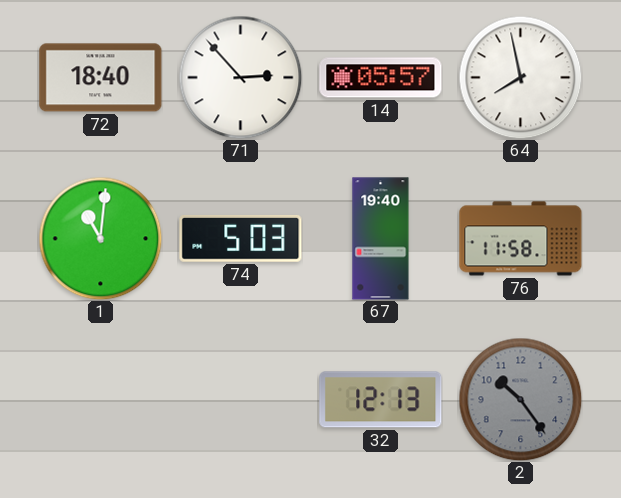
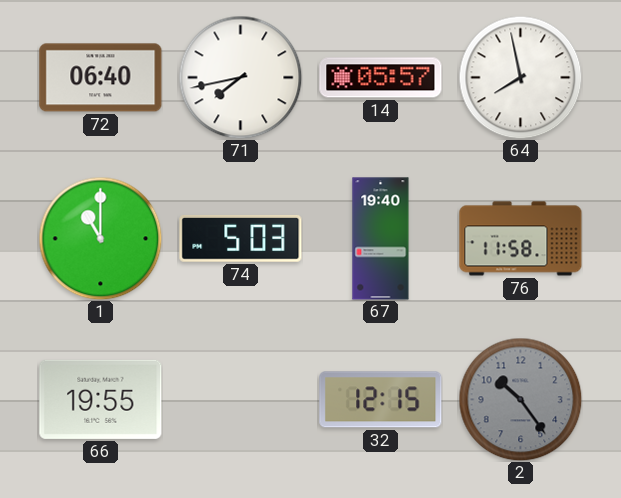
72: 18:40 -> 06:40
71: 2:53 -> 7:43
1: 11:01 -> 11:00
66: none -> 19:55
32: 12:13 -> 12:15
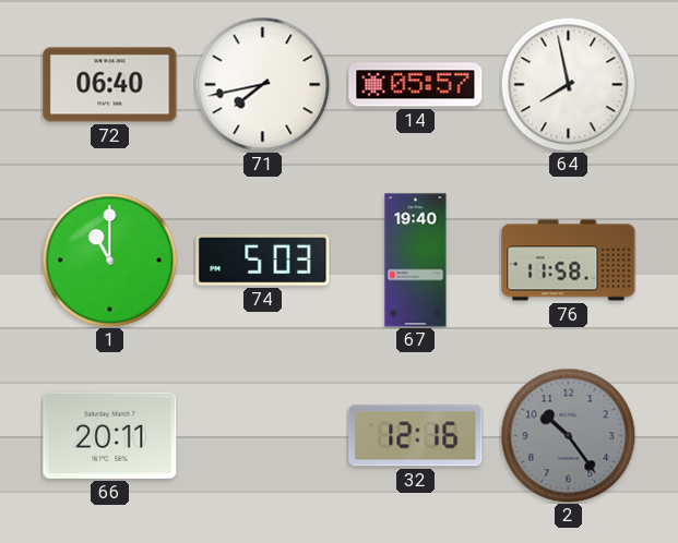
66: 19:55 -> 20:11
32: 12:15 -> 12:16
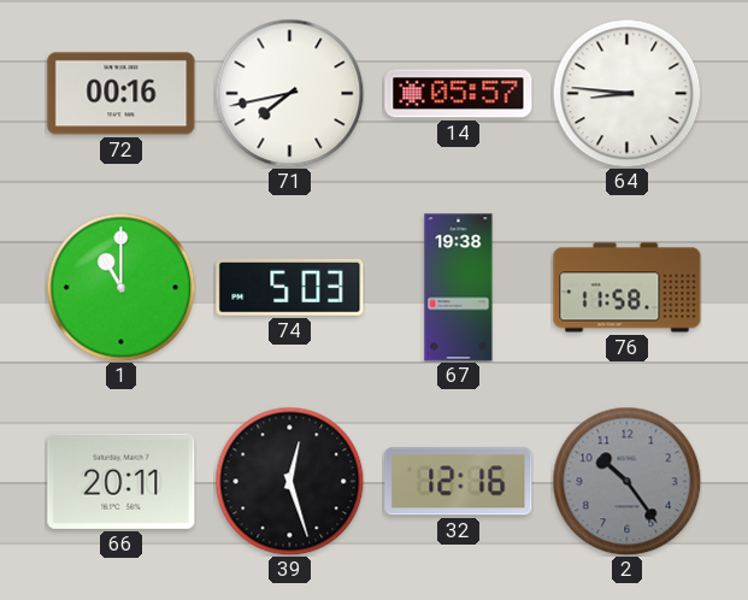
72: 06:40 -> 00:16
64: 7:58 -> 8:46
67: 19:40 -> 19:38
39: none -> 12:27
